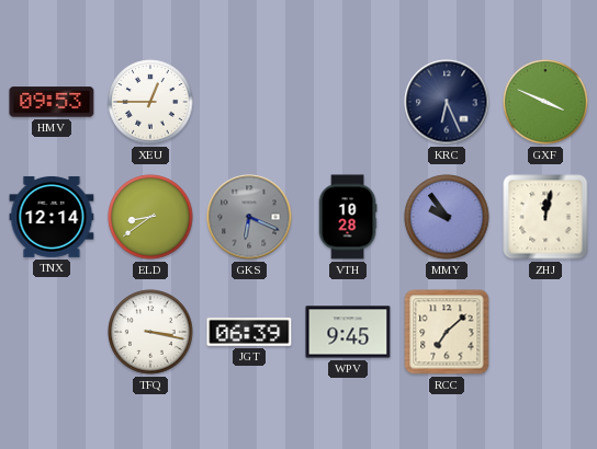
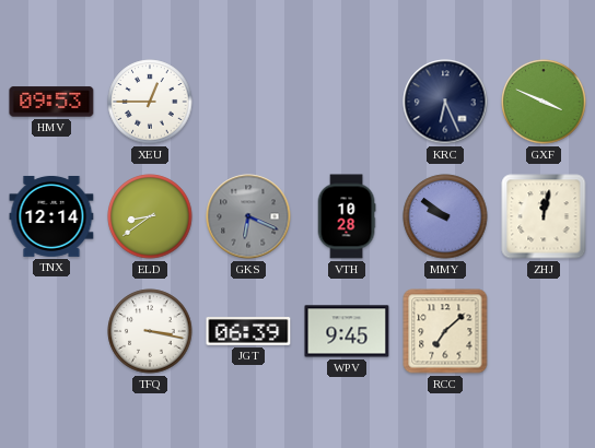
MMY: 9:54 -> 9:51
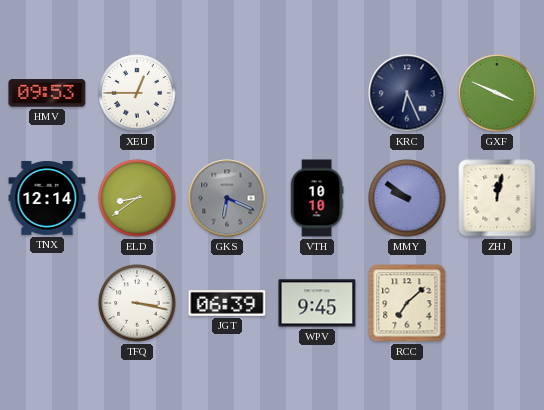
VTH: 10:28 -> 10:10
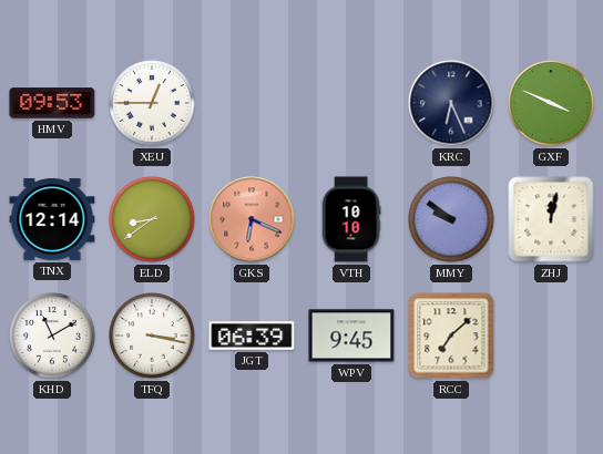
GKS dial: grey -> salmon
KHD: none -> 11:10
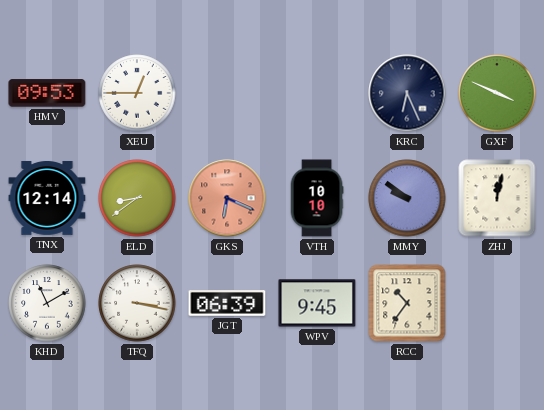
RCC: 7:08 -> 10:36
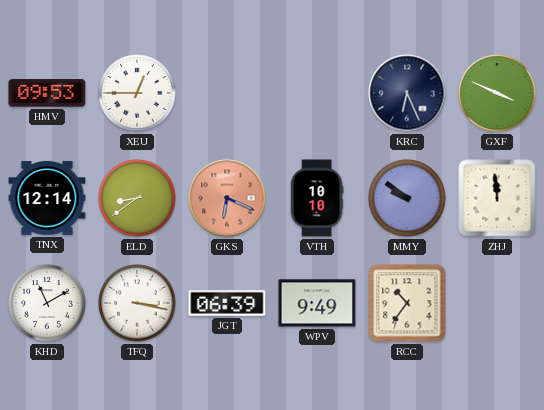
ZHJ: 12:02 -> 11:59
WPV: 9:45 -> 9:49
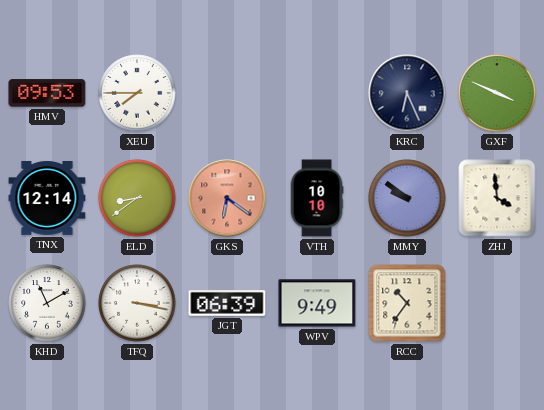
XEU: 12:45 -> 7:45
GKS: 6:19 -> 6:21
ZHJ: 11:59 -> 3:59
